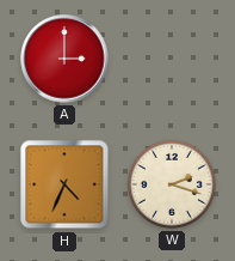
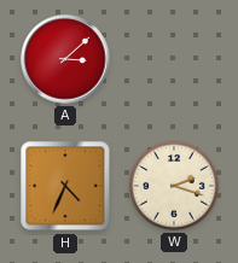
A: 3:00 -> 3:08
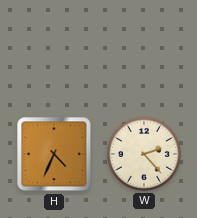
A: 3:08 -> none
W: 2:18 -> 2:23
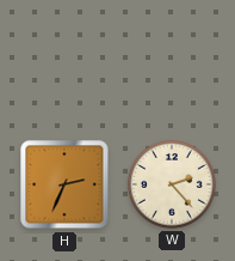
H: 4:34 -> 2:34
